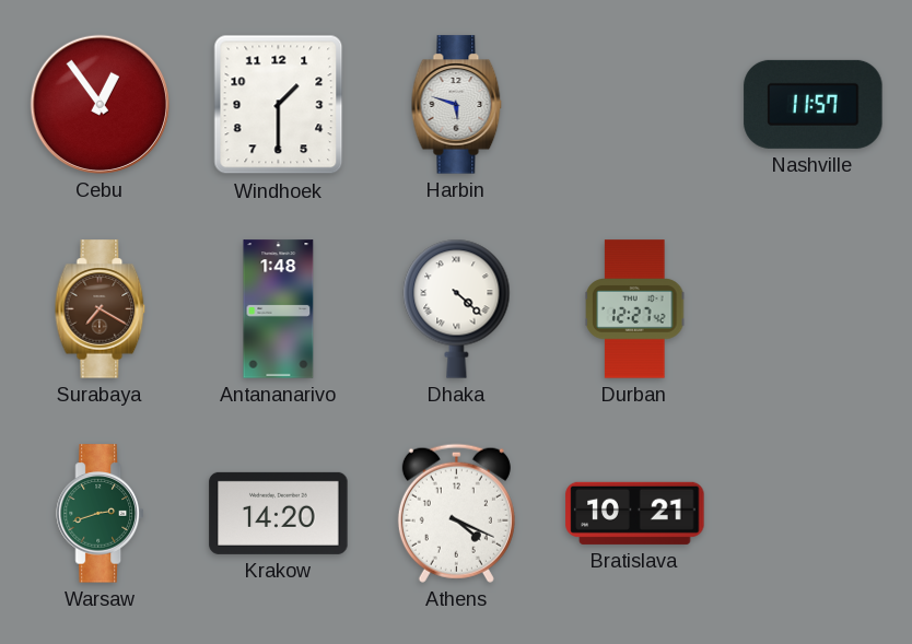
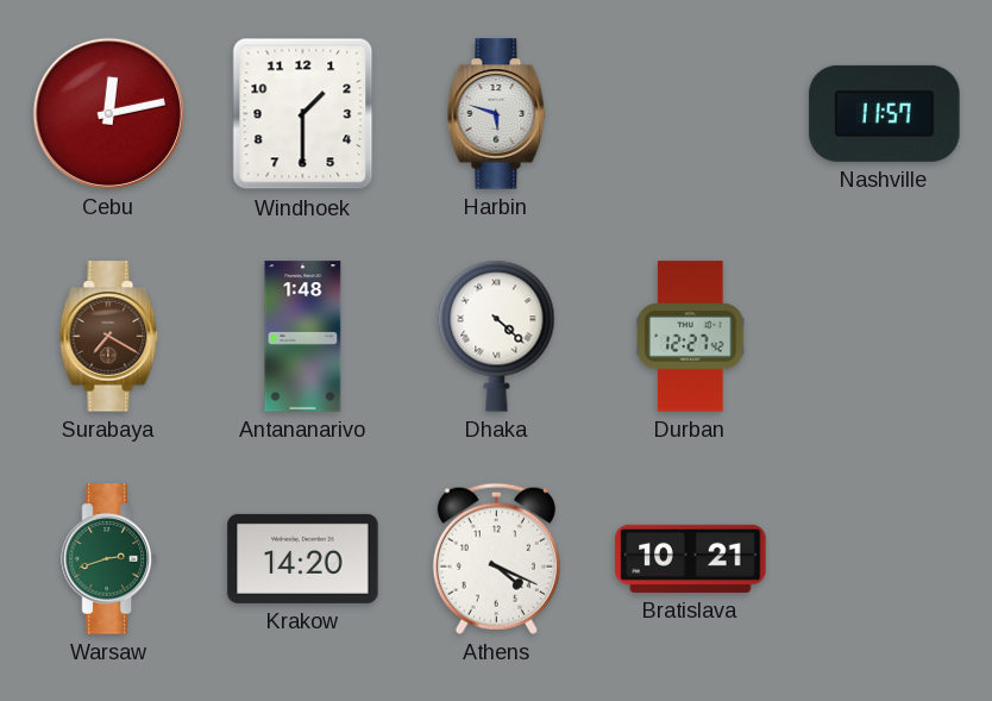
Cebu: 12:54 -> 12:13
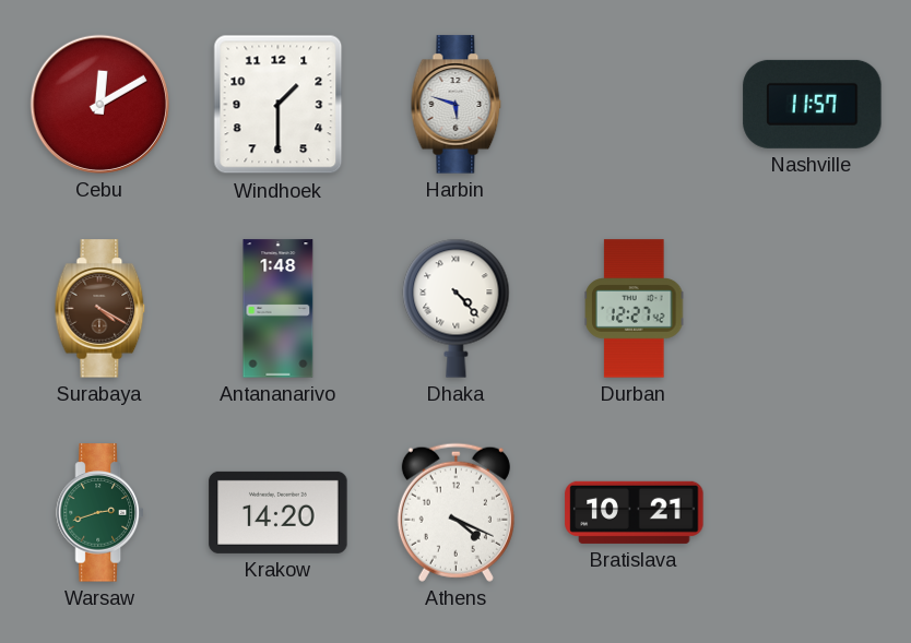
Cebu: 12:13 -> 12:10
Surabaya: 7:20 -> 4:20
Dhaka: 4:22 -> 4:23
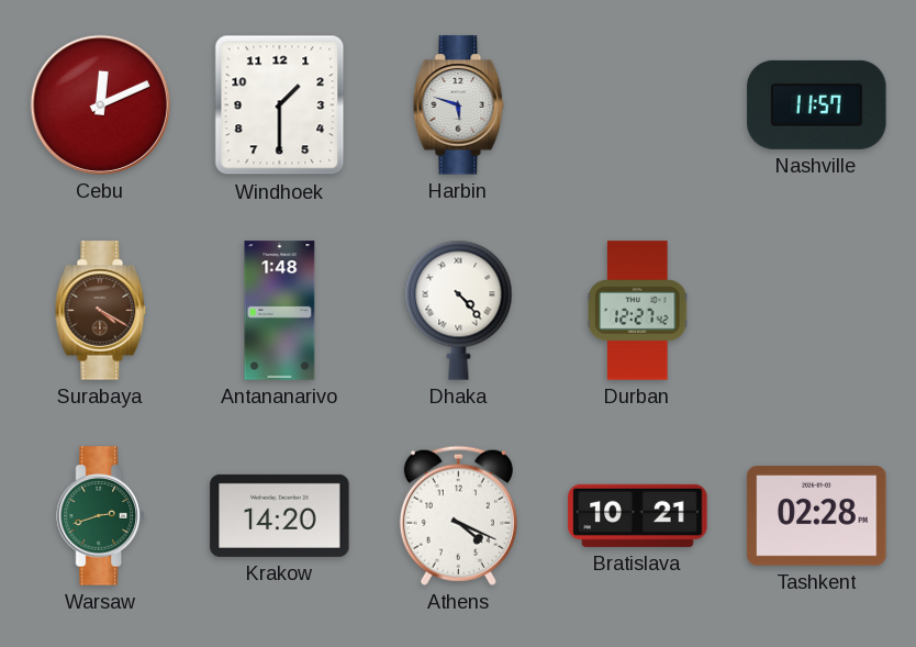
Cebu: 12:10 -> 12:11
Tashkent: none -> 02:28
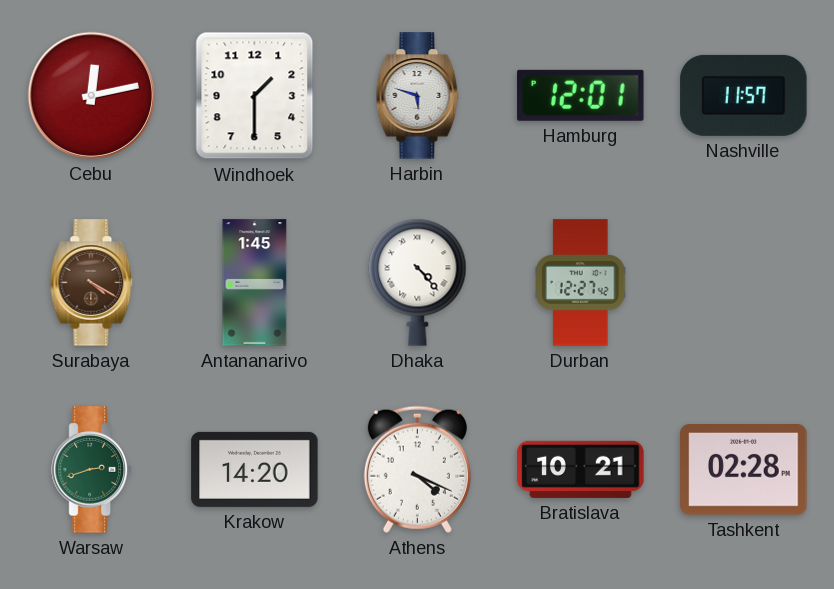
Cebu: 12:11 -> 12:13
Hamburg: none -> 12:01
Antananarivo: 1:48 -> 1:45
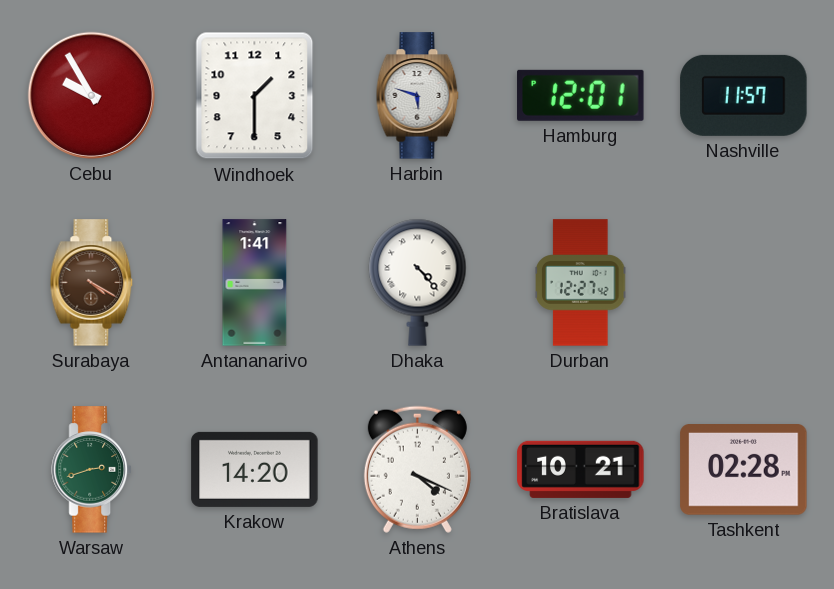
Cebu: 12:13 -> 9:55
Antananarivo: 1:45 -> 1:41
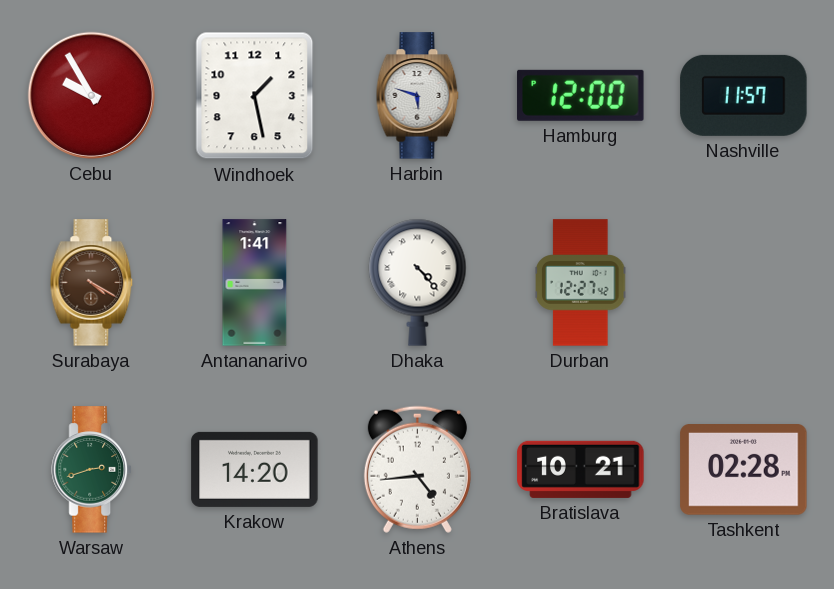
Windhoek: 1:30 -> 1:28
Hamburg: 12:01 -> 12:00
Athens: 4:19 -> 4:44
